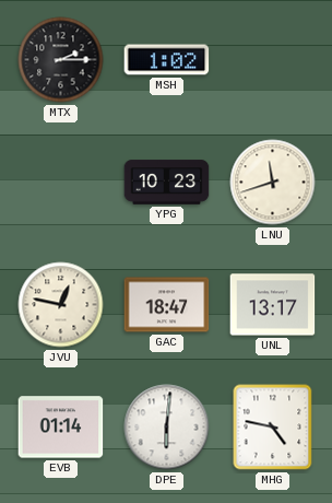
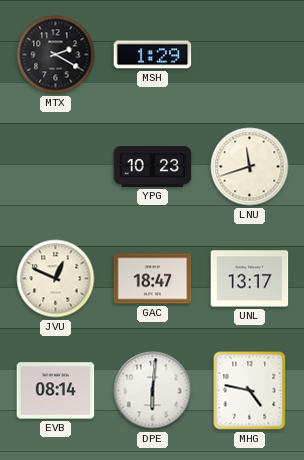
MTX: 2:15 -> 2:20
MSH: 1:02 -> 1:29
JVU: 12:47 -> 12:49
EVB: 01:14 -> 08:14
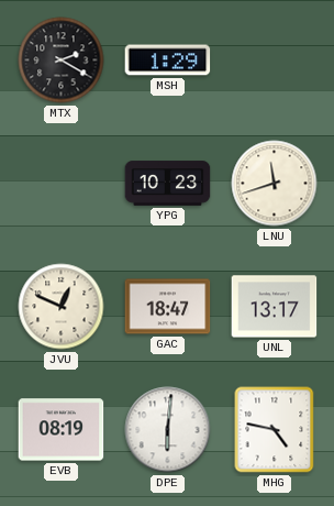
EVB: 08:14 -> 08:19
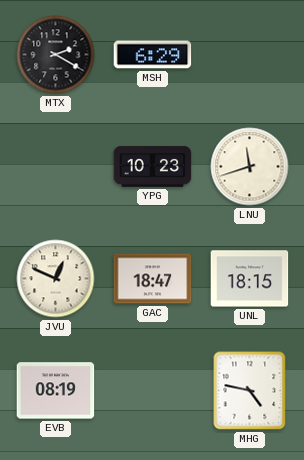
MSH: 1:29 -> 6:29
UNL: 13:17 -> 18:15
DPE: 6:01 -> none
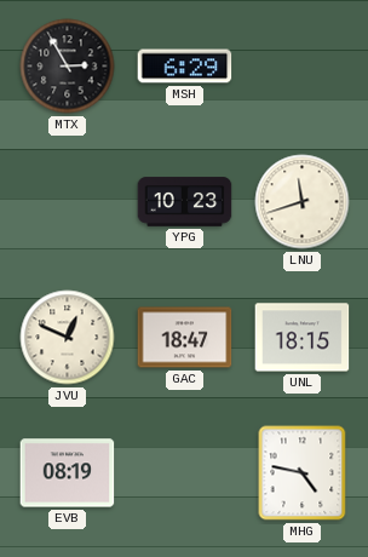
MTX: 2:20 -> 2:55
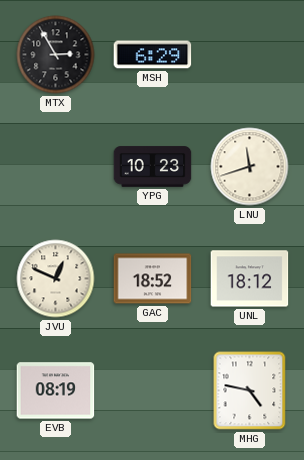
GAC: 18:47 -> 18:52
UNL: 18:15 -> 18:12
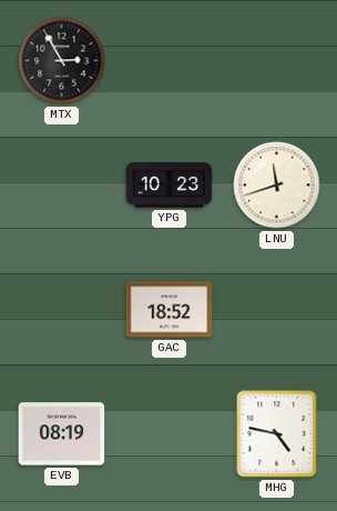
MSH: 6:29 -> none
JVU: 12:49 -> none
UNL: 18:12 -> none
